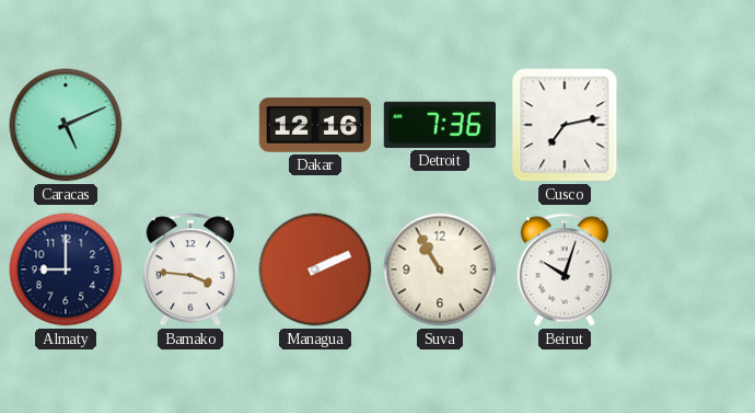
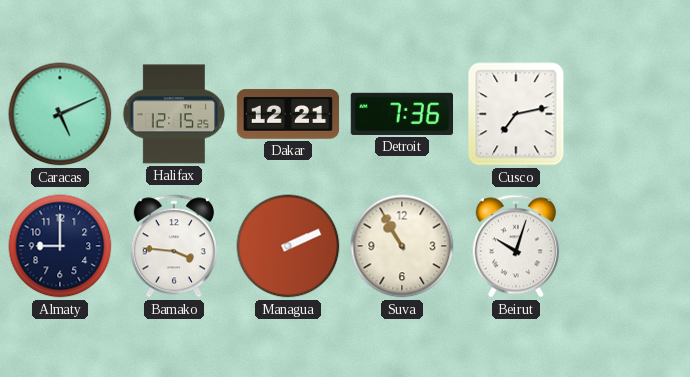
Halifax: none -> 12:15
Dakar: 12:16 -> 12:21
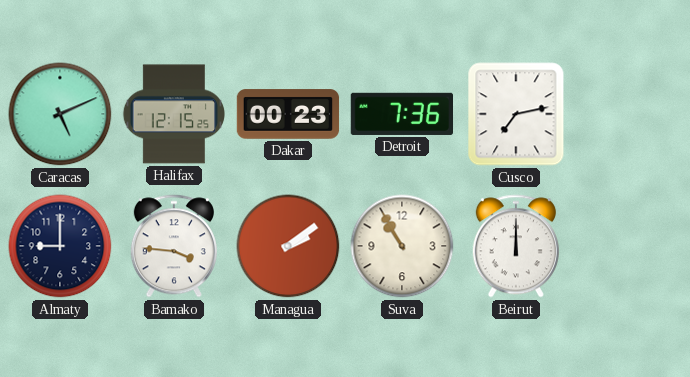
Dakar: 12:21 -> 00:23
Managua: 2:11 -> 2:09
Beirut: 10:03 -> 12:00
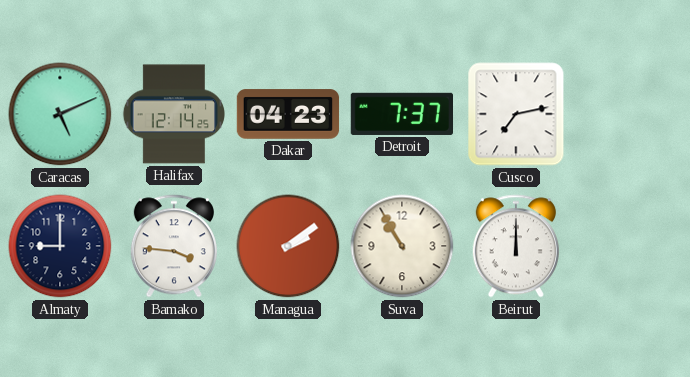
Halifax: 12:15 -> 12:14
Dakar: 00:23 -> 04:23
Detroit: 7:36 -> 7:37
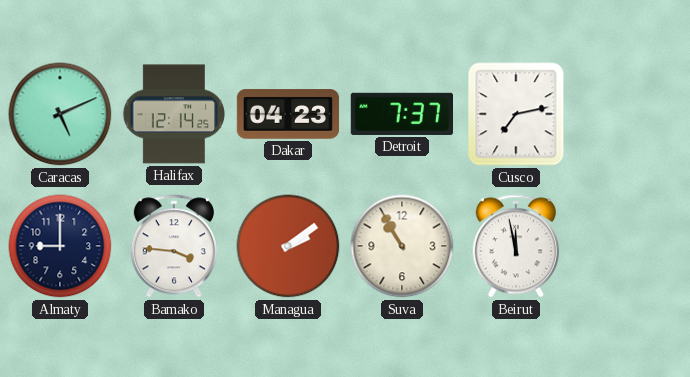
Beirut: 12:00 -> 11:58
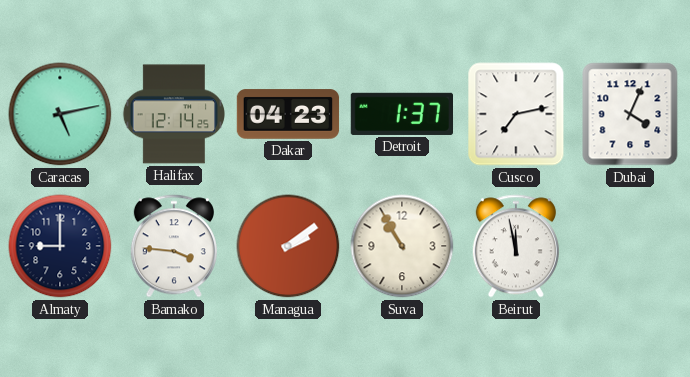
Caracas: 5:11 -> 5:13
Detroit: 7:37 -> 1:37
Dubai: none -> 4:04
